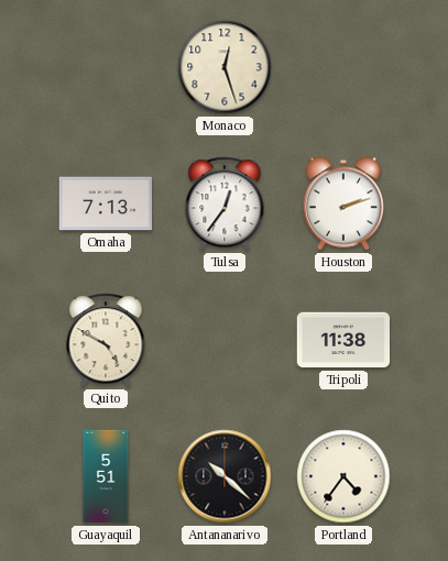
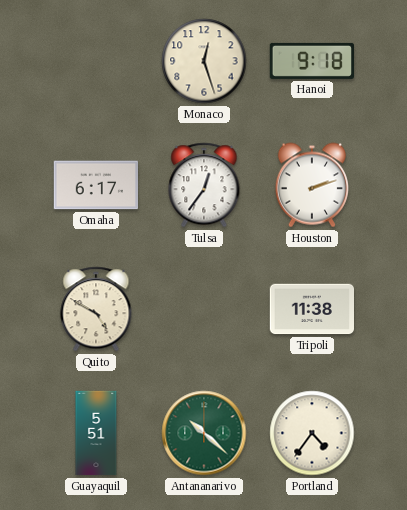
Hanoi: none -> 9:18
Omaha: 7:13 -> 6:17
Antananarivo dial: black -> green
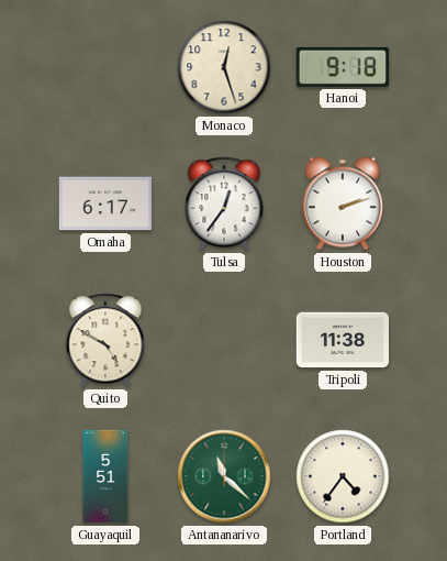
Antananarivo: 10:22 -> 11:22
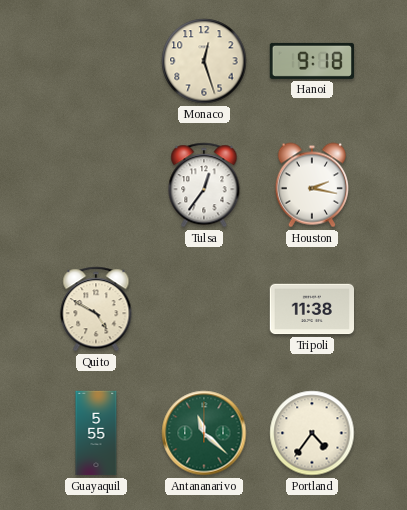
Omaha: 6:17 -> none
Houston: 2:12 -> 2:17
Guayaquil: 5:51 -> 5:55
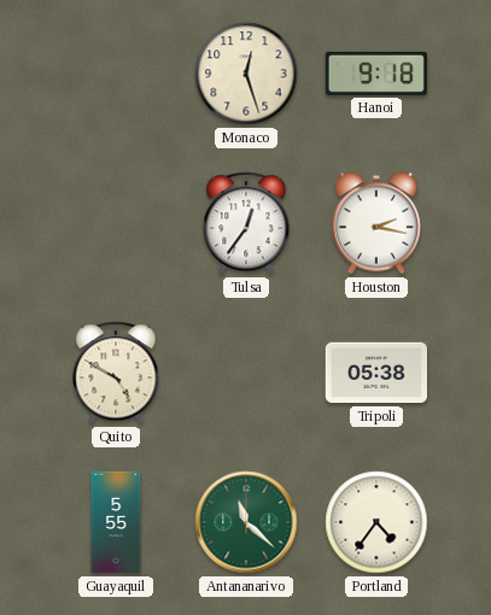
Tripoli: 11:38 -> 05:38
